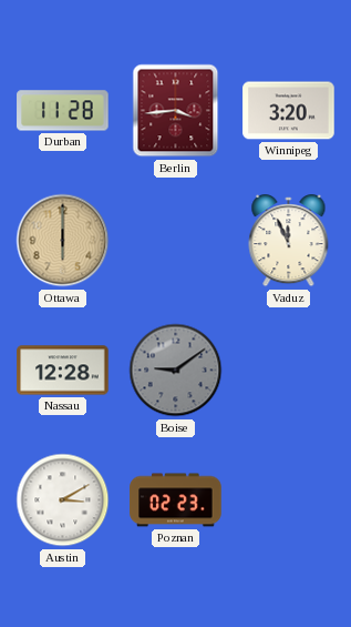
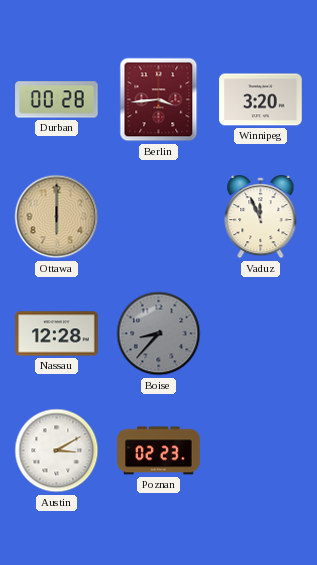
Durban: 11:28 -> 00:28
Boise: 9:09 -> 8:37
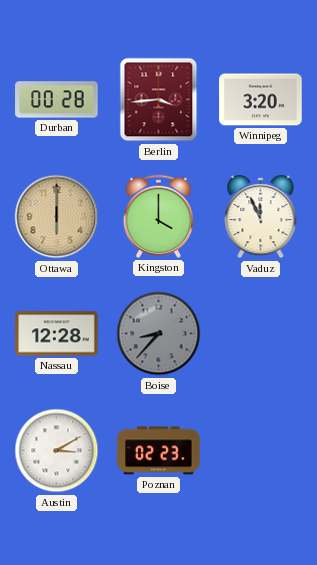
Kingston: none -> 4:00
